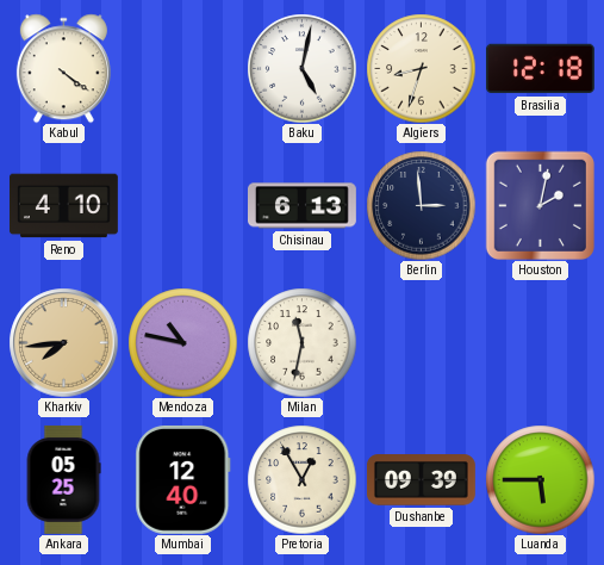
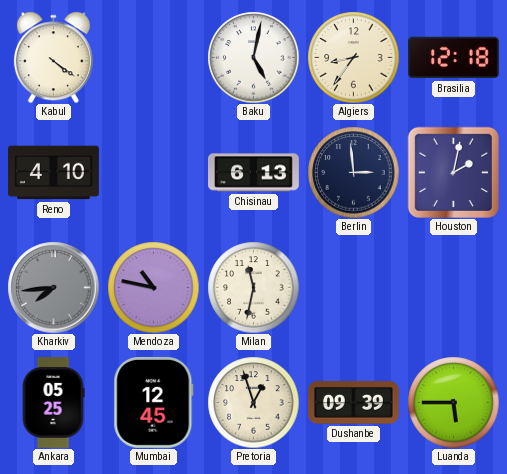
Algiers: 8:33 -> 8:36
Kharkiv dial: champagne -> grey
Mumbai: 12:40 -> 12:45
Pretoria: 12:55 -> 12:57
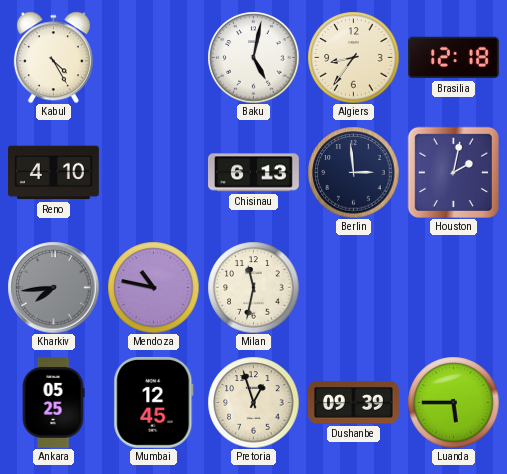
Kabul: 4:21 -> 4:25
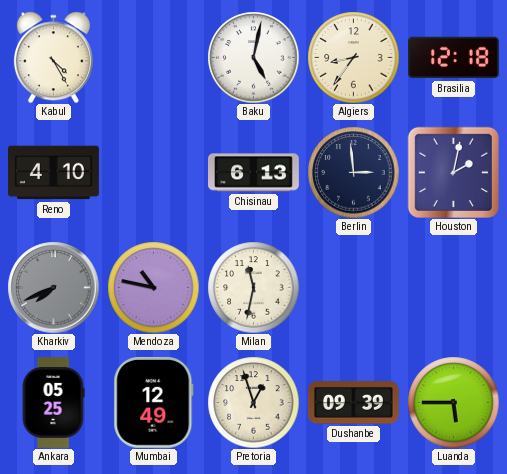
Kharkiv: 7:44 -> 7:41
Mumbai: 12:45 -> 12:49
